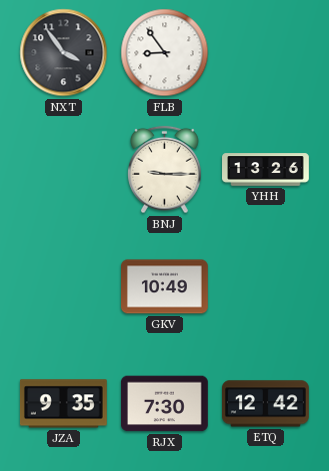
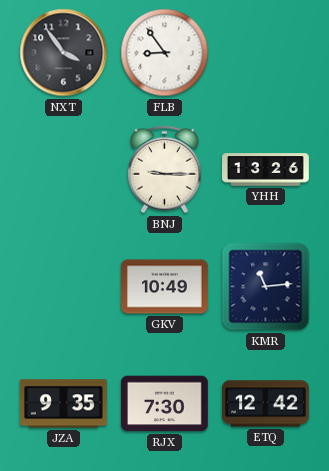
KMR: none -> 11:14
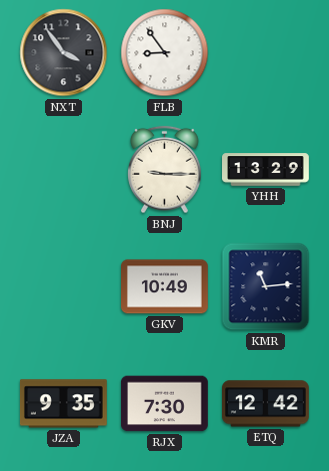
YHH: 13:26 -> 13:29
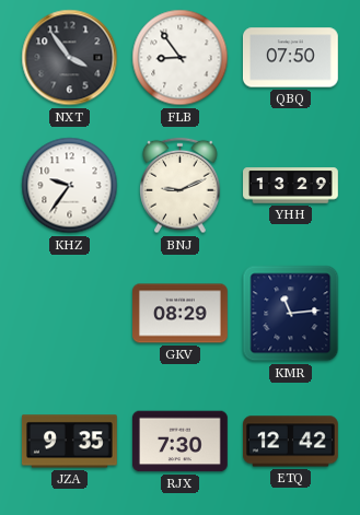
QBQ: none -> 07:50
KHZ: none -> 9:36
BNJ: 9:15 -> 9:11
GKV: 10:49 -> 08:29
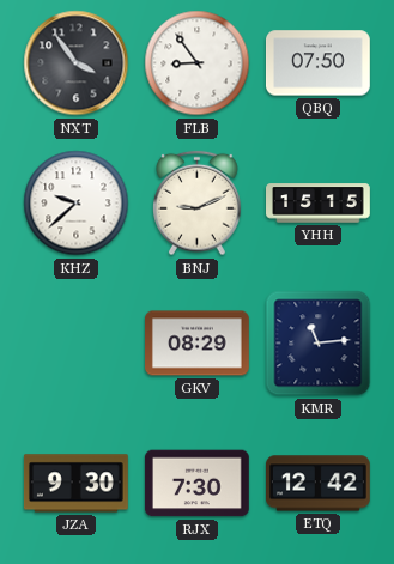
KHZ: 9:36 -> 9:38
YHH: 13:29 -> 15:15
JZA: 9:35 -> 9:30
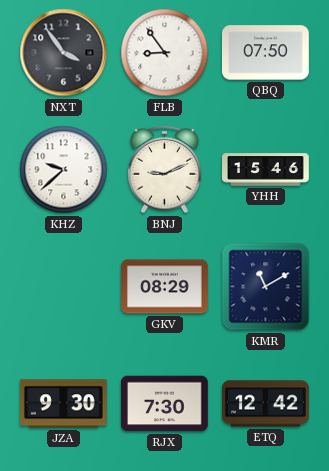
YHH: 15:15 -> 15:46
KMR: 11:14 -> 11:10
